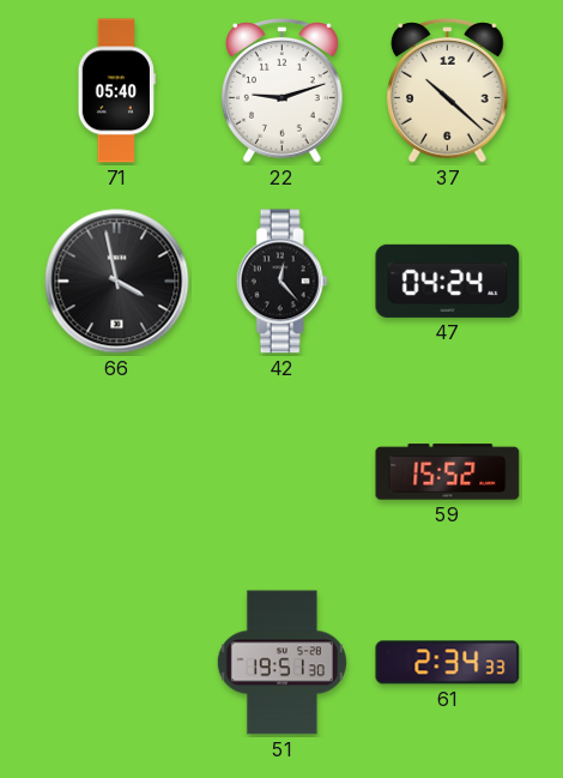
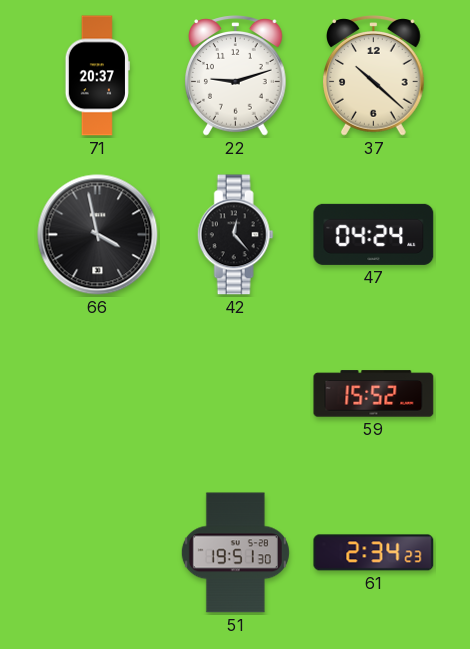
71: 05:40 -> 20:37
61: 2:34:33 -> 2:34:23
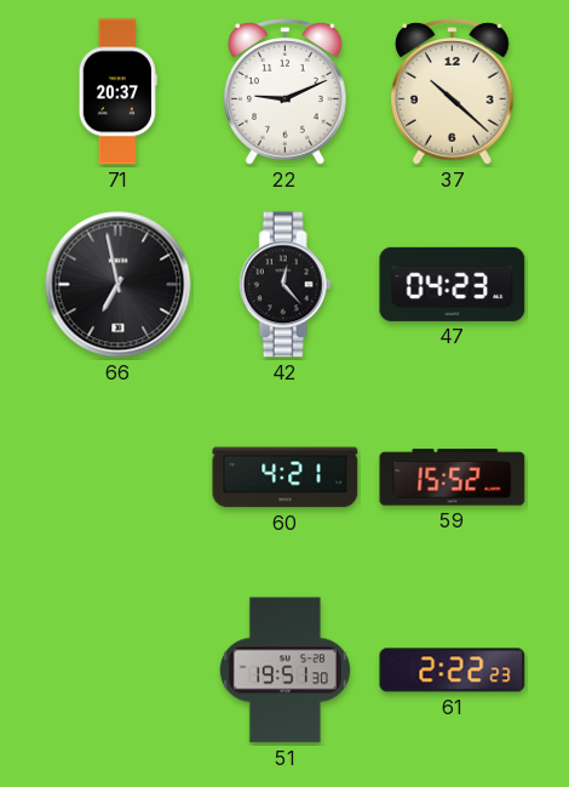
22: 9:12 -> 9:11
66: 3:58 -> 6:58
47: 04:24 -> 04:23
60: none -> 4:21
61: 2:34 -> 2:22
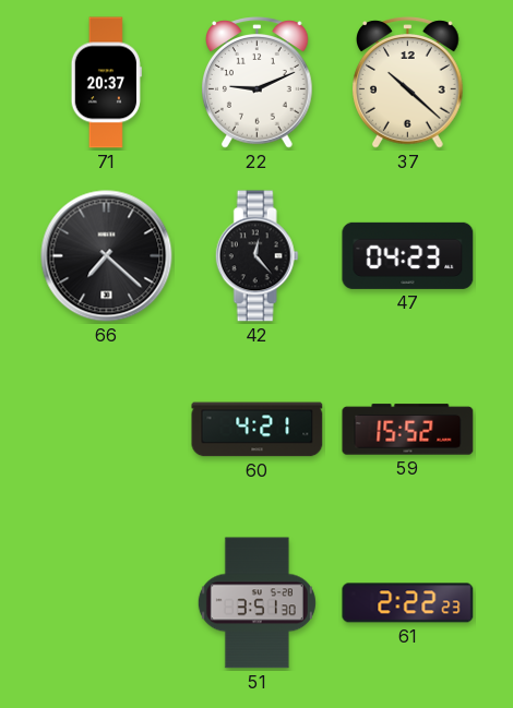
66: 6:58 -> 7:22
51: 19:51 -> 3:51
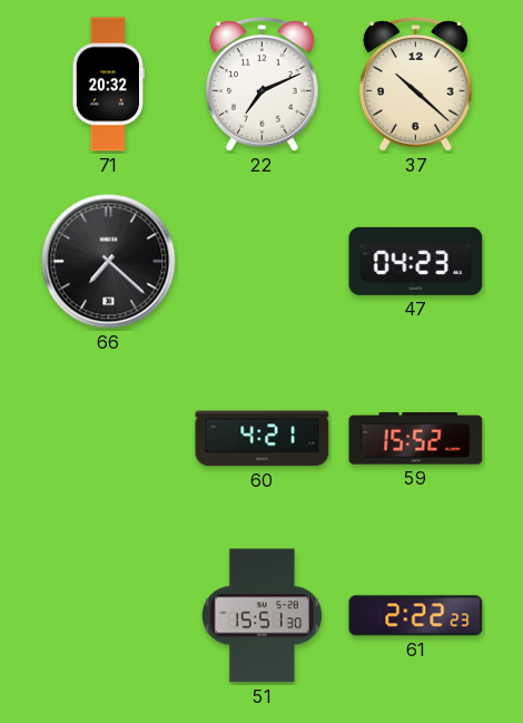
71: 20:37 -> 20:32
22: 9:11 -> 7:11
42: 12:23 -> none
51: 3:51 -> 15:51
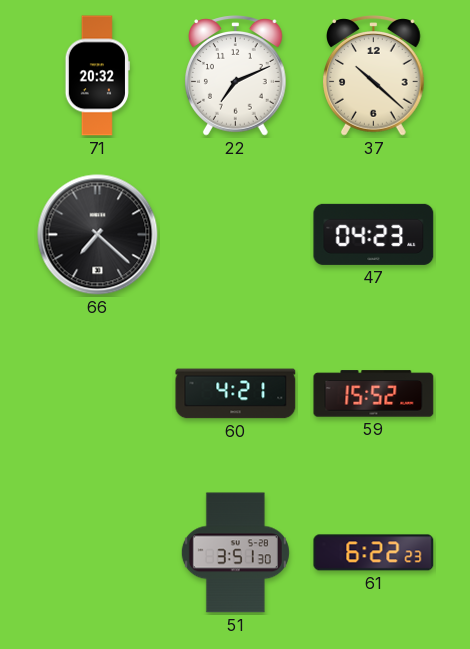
51: 15:51 -> 3:51
61: 2:22 -> 6:22
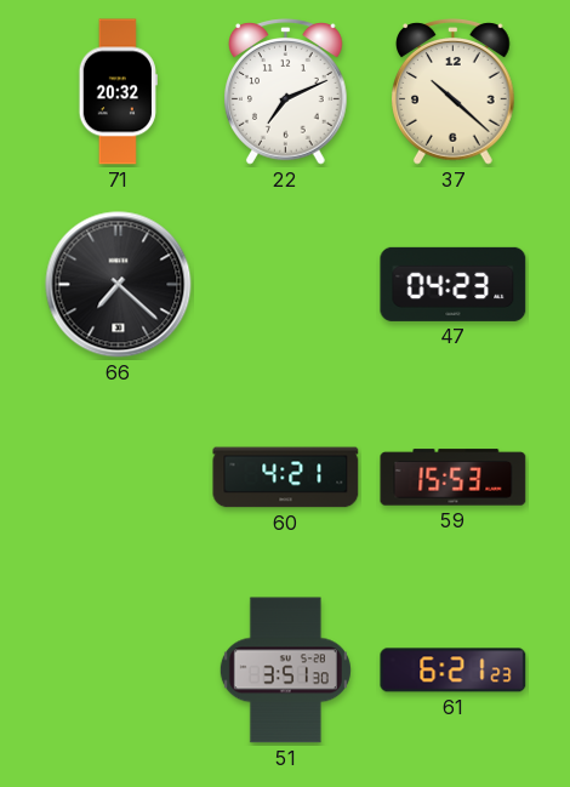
59: 15:52 -> 15:53
61: 6:22 -> 6:21
